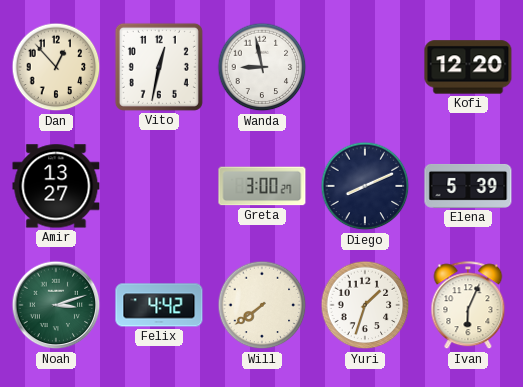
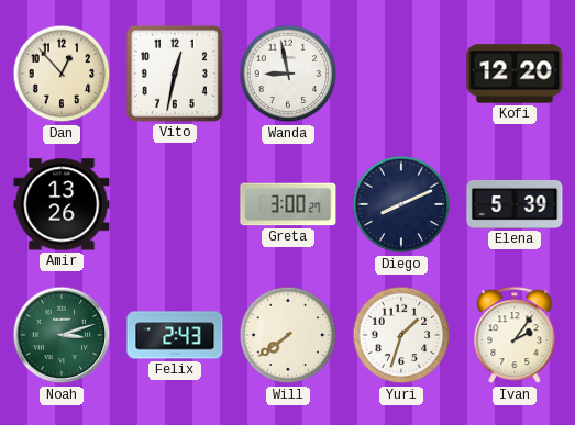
Amir: 13:27 -> 13:26
Felix: 4:42 -> 2:43
Ivan: 6:04 -> 2:06
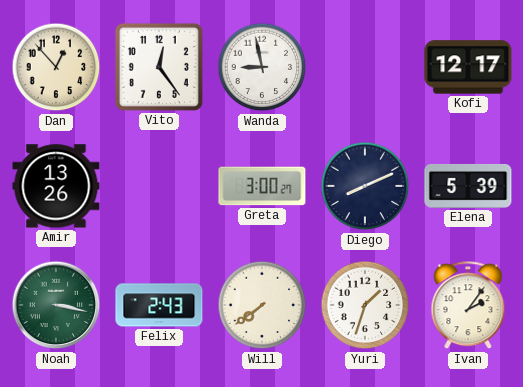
Vito: 12:32 -> 12:24
Kofi: 12:20 -> 12:17
Noah: 3:12 -> 3:17
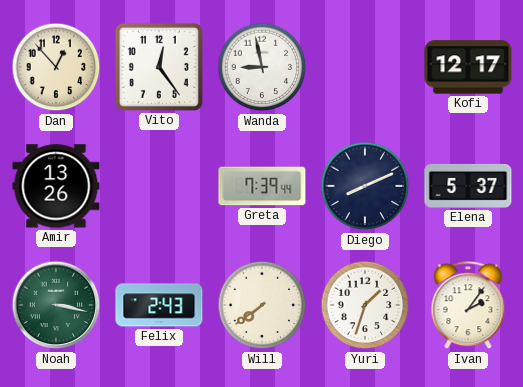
Greta: 3:00 -> 7:39
Elena: 5:39 -> 5:37
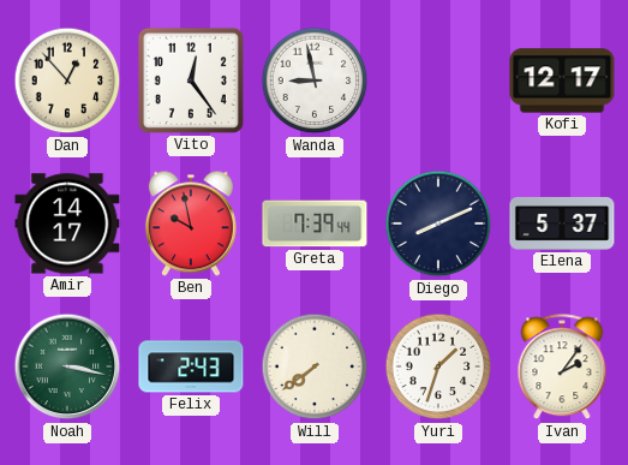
Amir: 13:26 -> 14:17
Ben: none -> 9:58
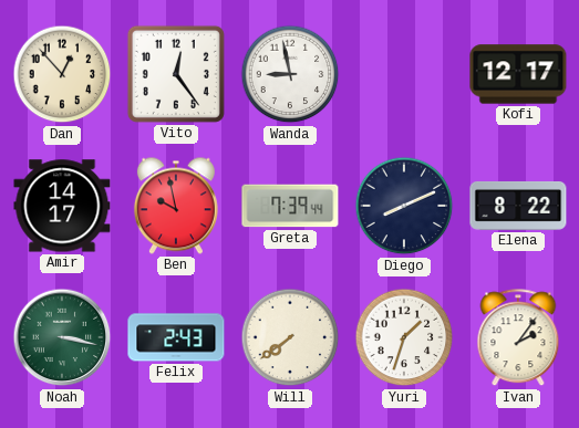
Elena: 5:37 -> 8:22
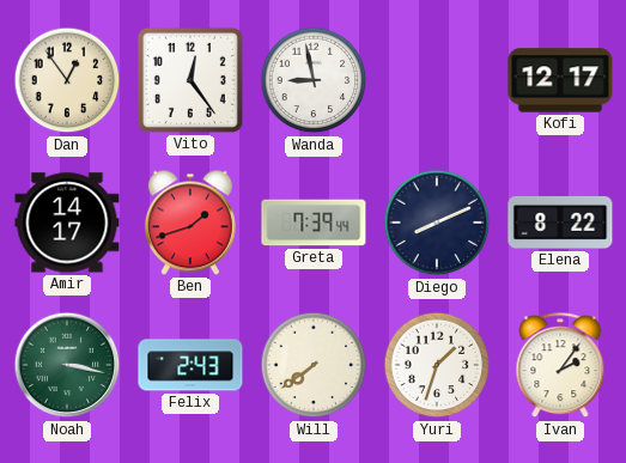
Dan: 12:53 -> 12:54
Ben: 9:58 -> 1:42
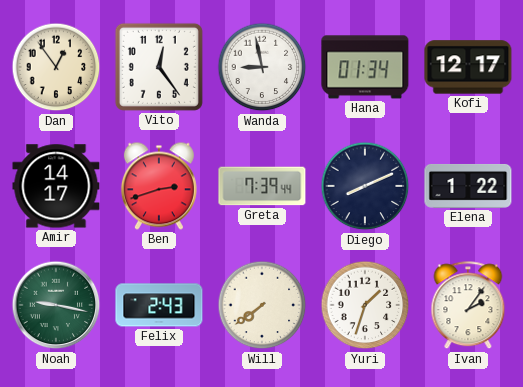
Hana: none -> 01:34
Ben: 1:42 -> 2:42
Elena: 8:22 -> 1:22
Noah: 3:17 -> 9:17
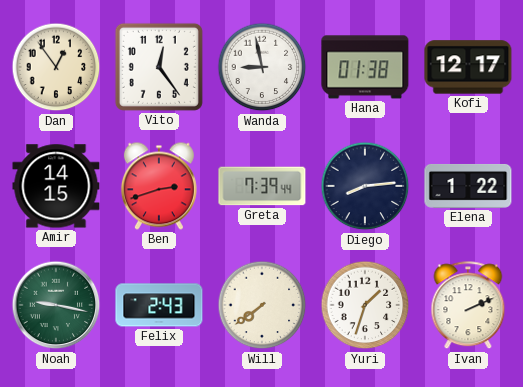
Hana: 01:34 -> 01:38
Amir: 14:17 -> 14:15
Diego: 8:11 -> 8:14
Ivan: 2:06 -> 2:11
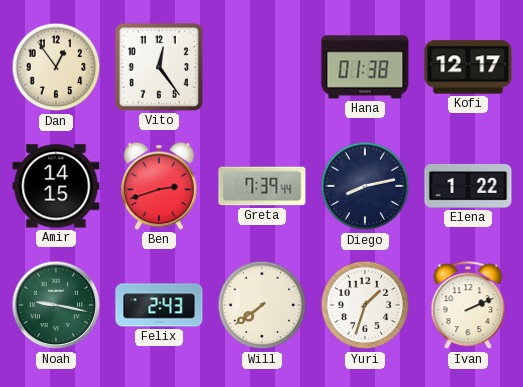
Wanda: 8:58 -> none
Diego: 8:14 -> 8:13
